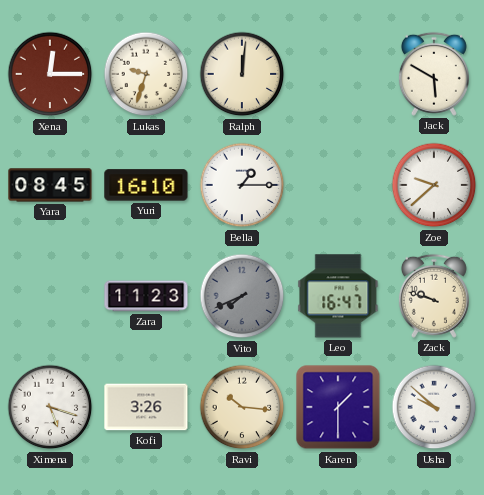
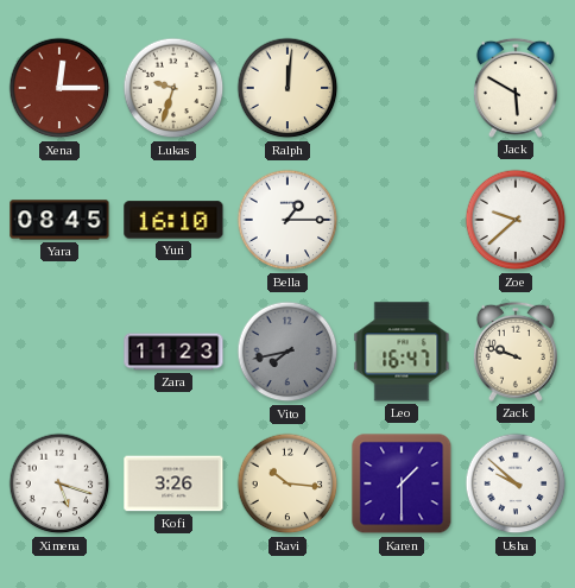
Vito: 7:41 -> 7:43
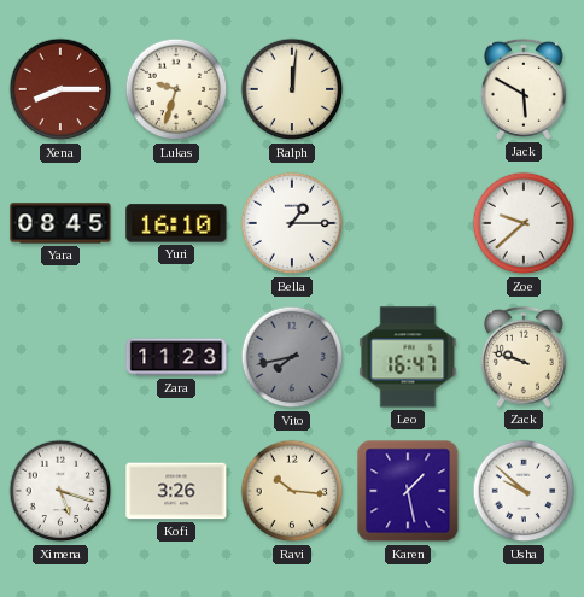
Xena: 12:15 -> 8:15
Karen: 1:30 -> 1:28
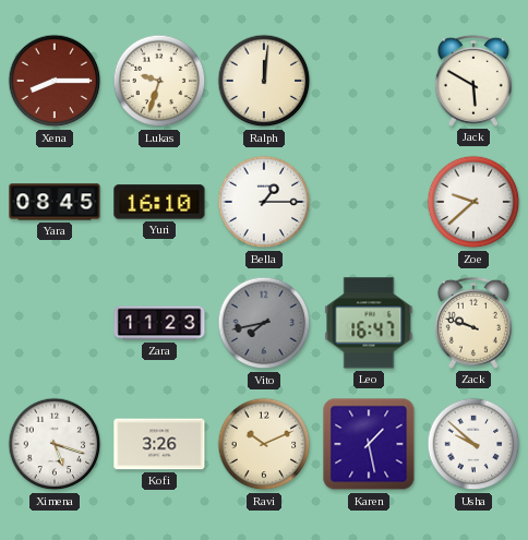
Ravi: 10:16 -> 10:11
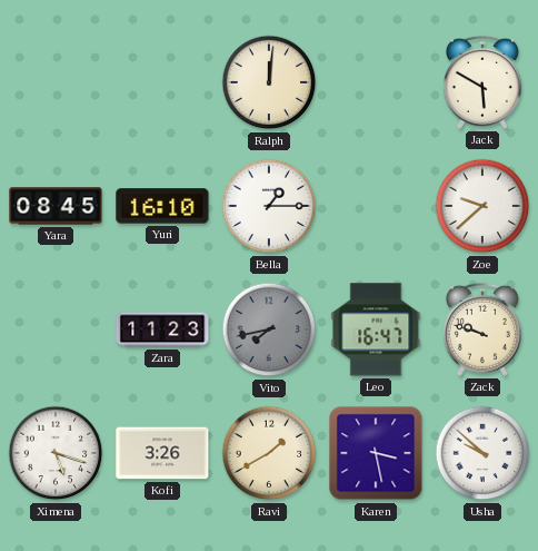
Xena: 8:15 -> none
Lukas: 9:33 -> none
Ravi: 10:11 -> 1:40
Karen: 1:28 -> 3:28
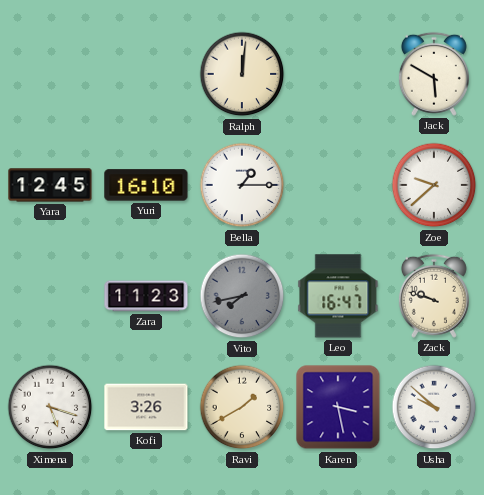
Yara: 08:45 -> 12:45
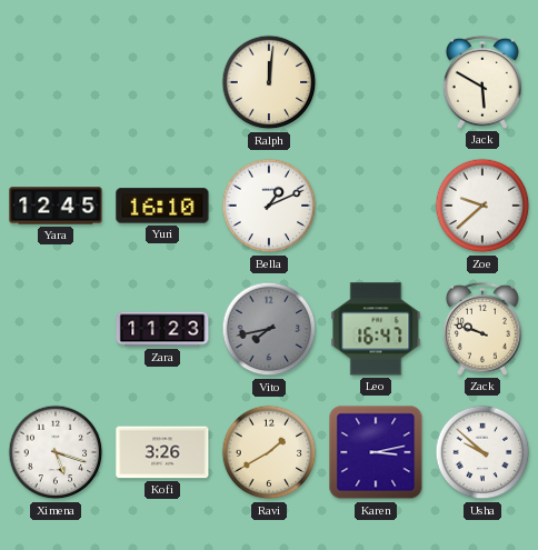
Bella: 1:15 -> 1:11
Karen: 3:28 -> 3:13
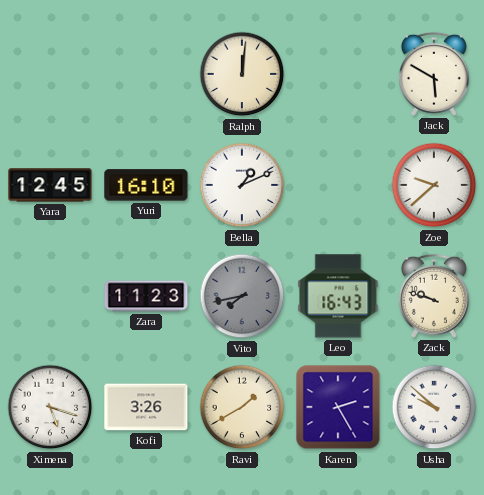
Leo: 16:47 -> 16:43
Karen: 3:13 -> 2:25
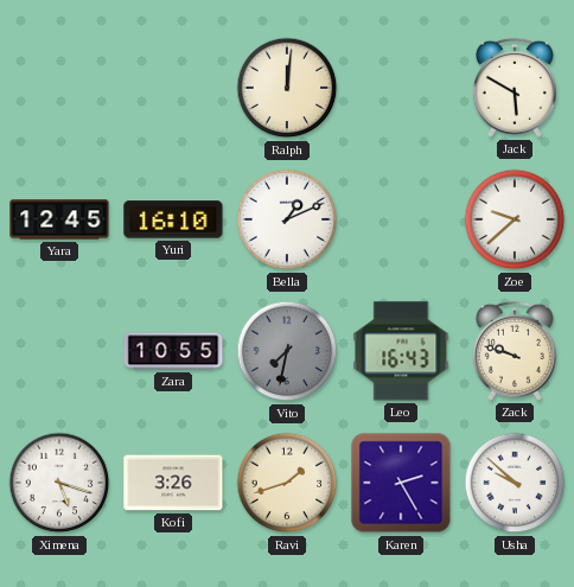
Zara: 11:23 -> 10:55
Vito: 7:43 -> 7:32
Ravi: 1:40 -> 1:42
